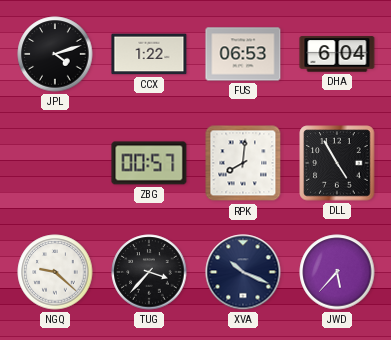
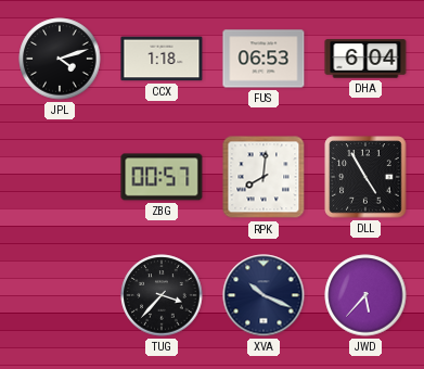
CCX: 1:22 -> 1:18
NGQ: 9:22 -> none
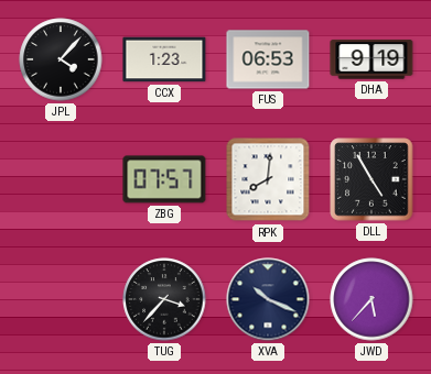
JPL: 4:12 -> 4:07
CCX: 1:18 -> 1:23
DHA: 6:04 -> 9:19
ZBG: 00:57 -> 07:57
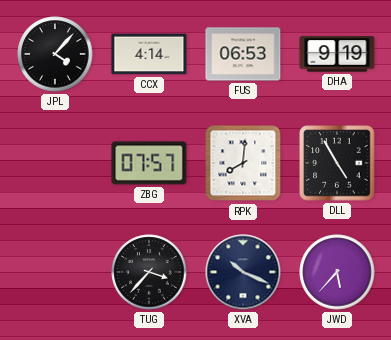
CCX: 1:23 -> 4:14
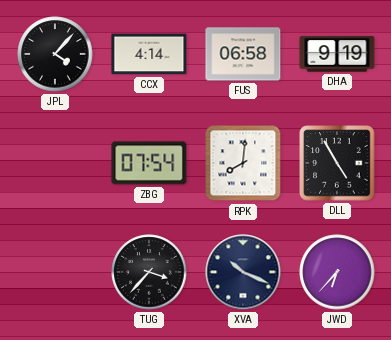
FUS: 06:53 -> 06:58
ZBG: 07:57 -> 07:54
JWD: 5:37 -> 6:37
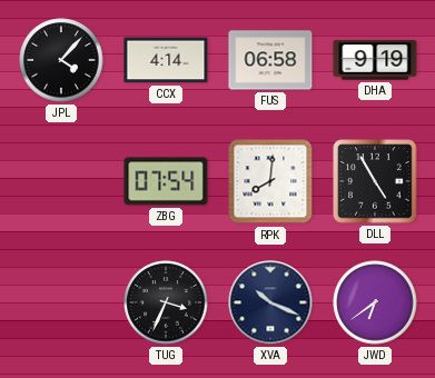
TUG: 3:37 -> 3:34
JWD: 6:37 -> 6:39
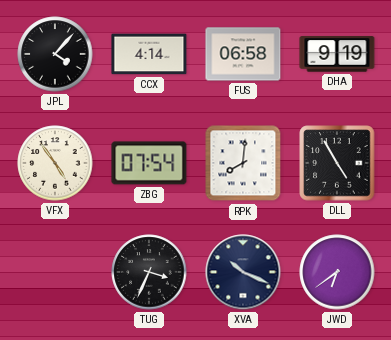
VFX: none -> 4:54
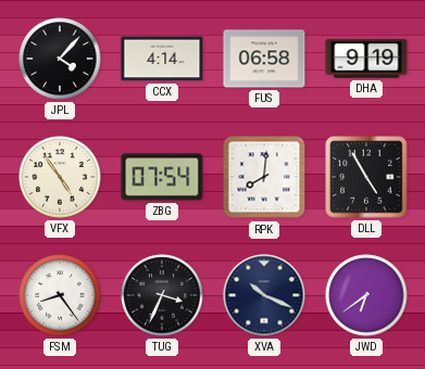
FSM: none -> 8:24
